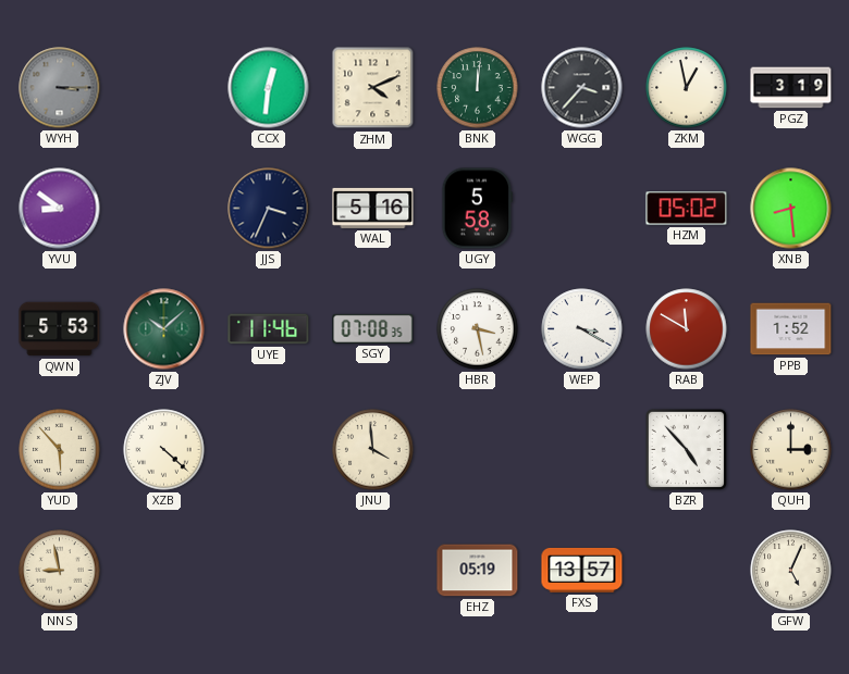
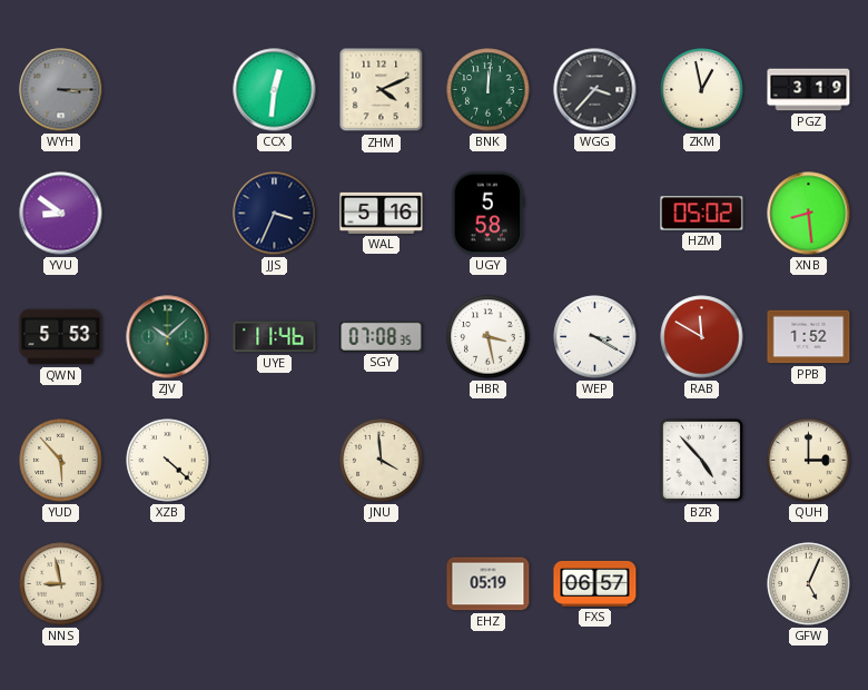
FXS: 13:57 -> 06:57
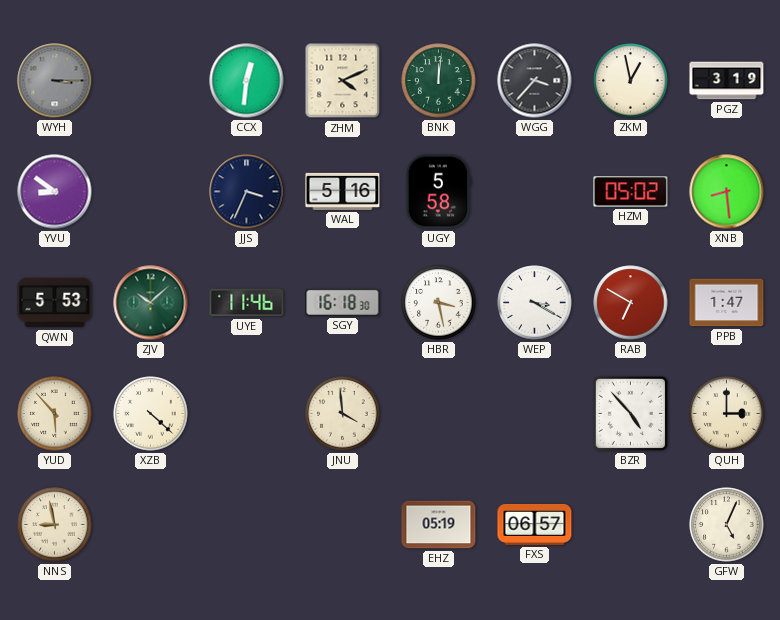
SGY: 07:08 -> 16:18
RAB: 11:50 -> 6:50
PPB: 1:52 -> 1:47
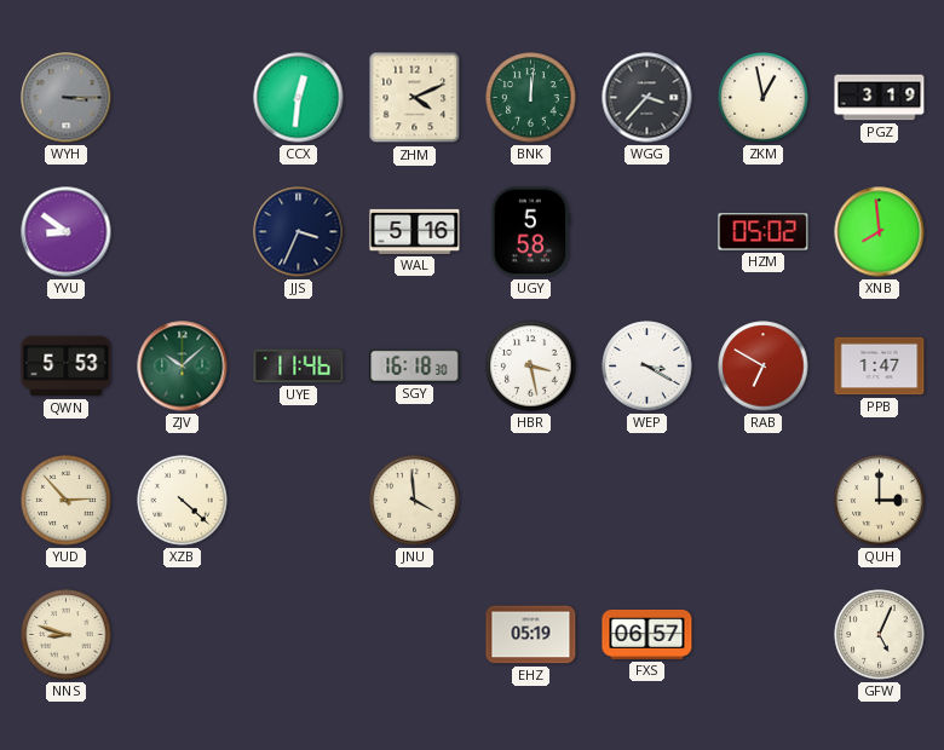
XNB: 8:29 -> 7:59
YUD: 5:53 -> 2:53
BZR: 4:53 -> none
NNS: 8:58 -> 8:48
